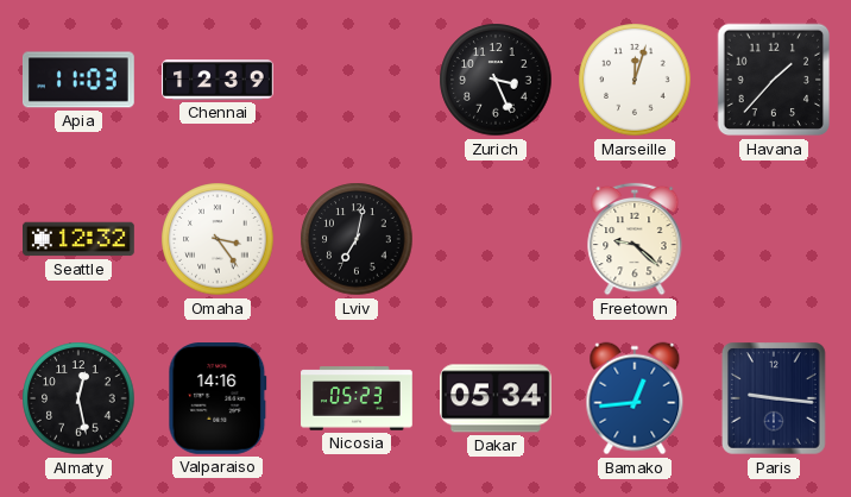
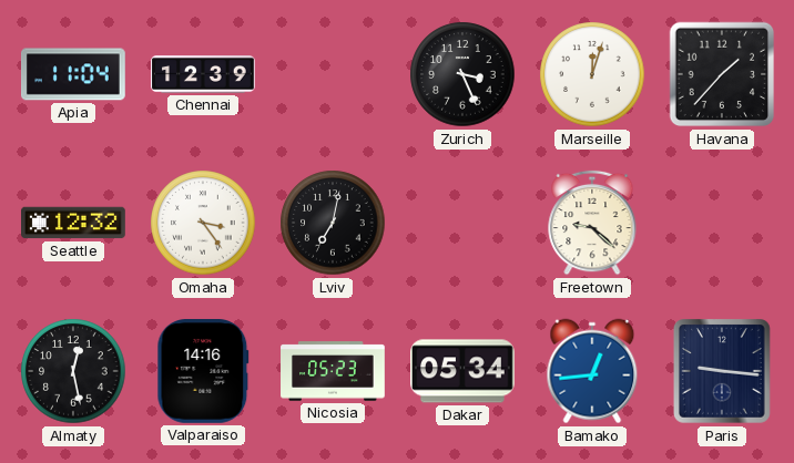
Apia: 11:03 -> 11:04
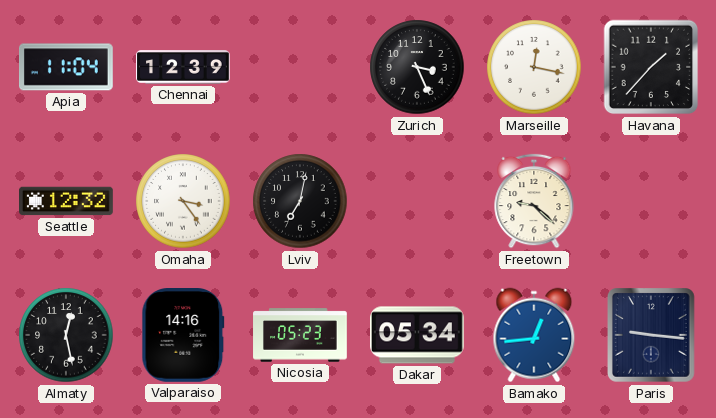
Marseille: 12:03 -> 12:17
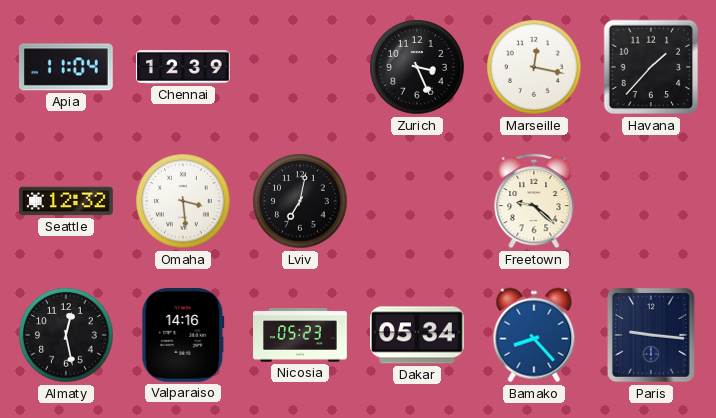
Omaha: 3:24 -> 3:29
Bamako: 12:44 -> 8:23
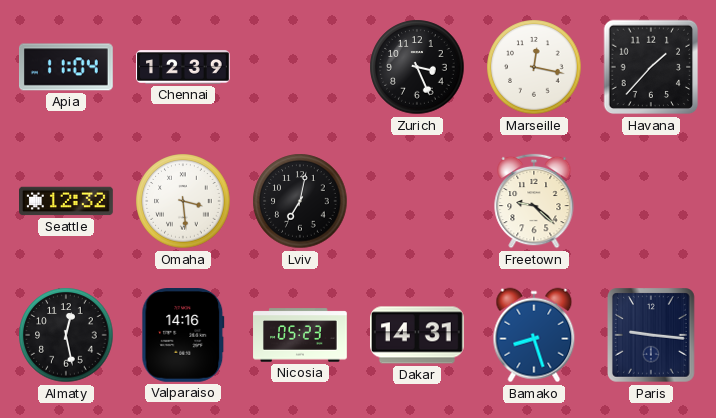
Dakar: 05:34 -> 14:31
Bamako: 8:23 -> 8:27
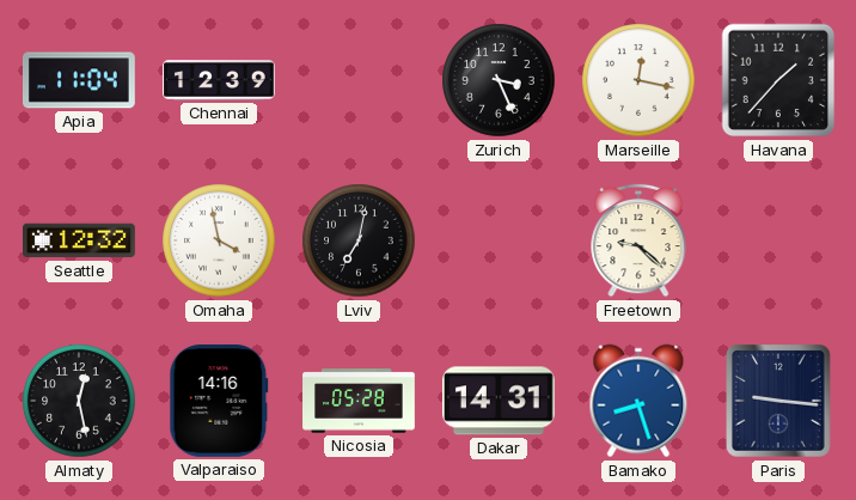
Omaha: 3:29 -> 3:58
Nicosia: 05:23 -> 05:28
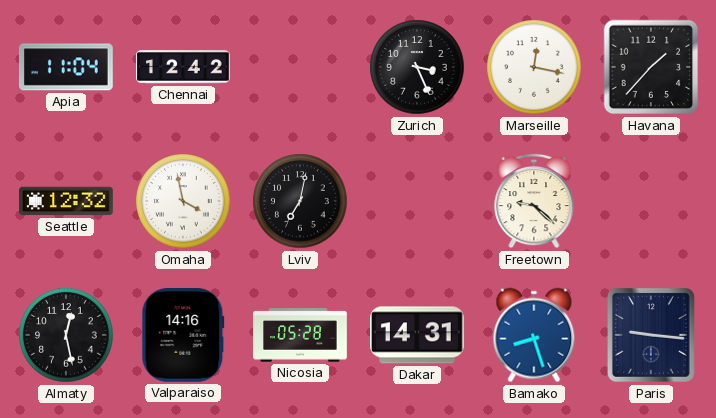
Chennai: 12:39 -> 12:42
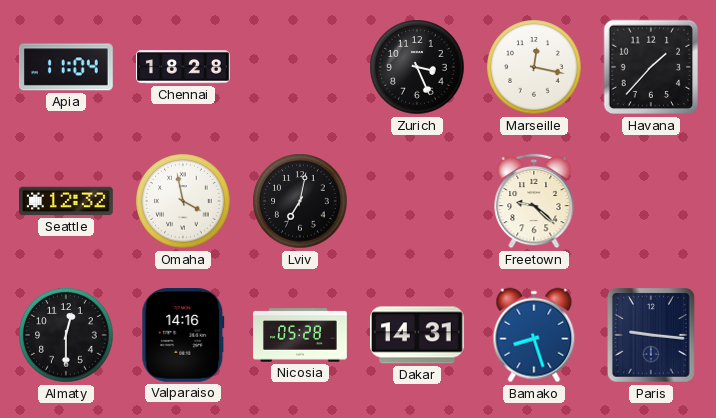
Chennai: 12:42 -> 18:28
Almaty: 12:28 -> 12:30
